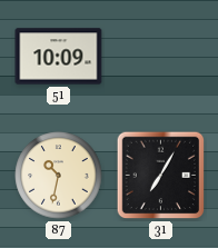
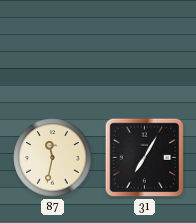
51: 10:09 -> none
87: 10:32 -> 11:32
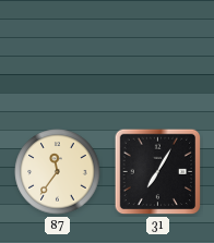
87: 11:32 -> 11:36
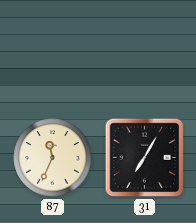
87: 11:36 -> 11:34
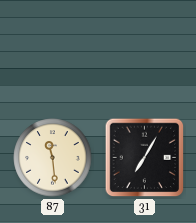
87: 11:34 -> 11:29
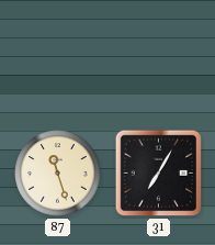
87: 11:29 -> 11:27
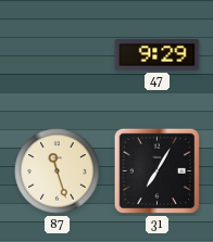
47: none -> 9:29
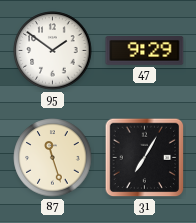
95: none -> 1:51
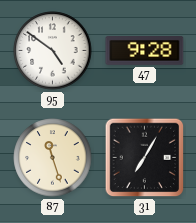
95: 1:51 -> 4:51
47: 9:29 -> 9:28
